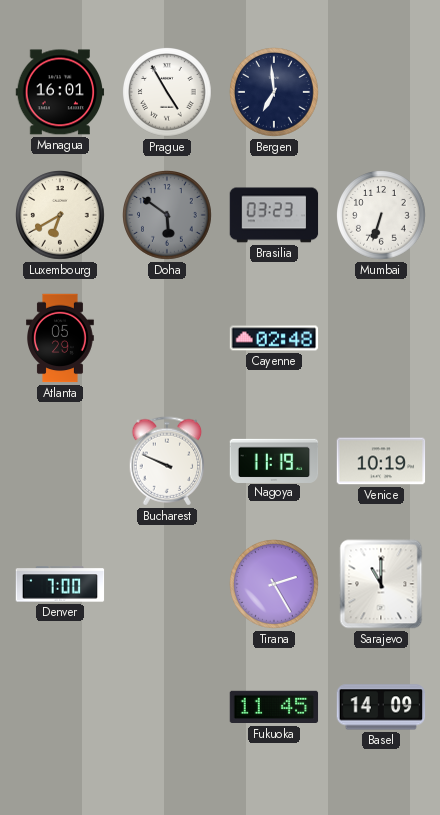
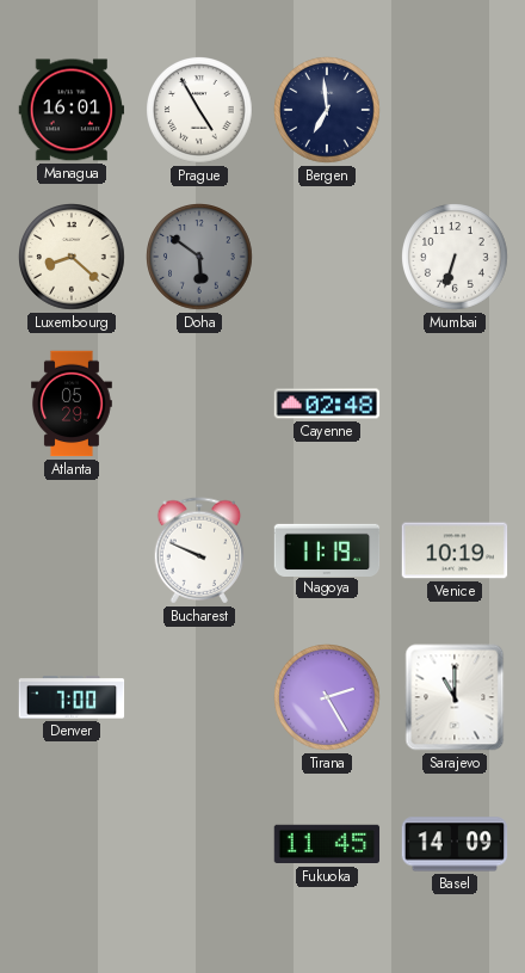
Luxembourg: 6:40 -> 8:22
Brasilia: 03:23 -> none
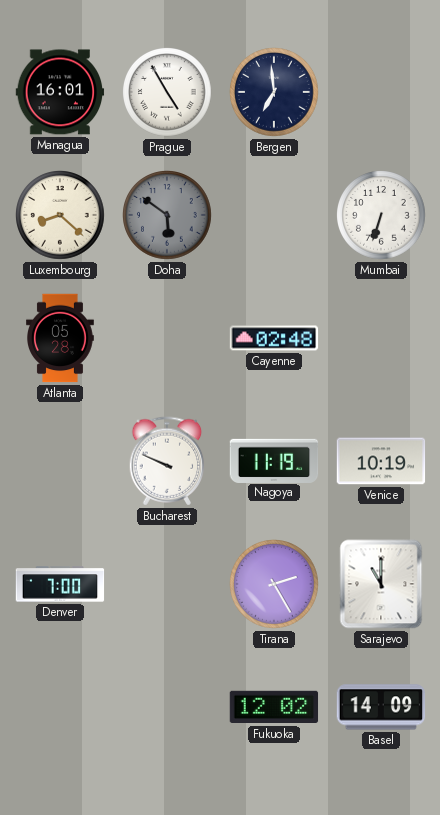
Atlanta: 05:29 -> 05:28
Fukuoka: 11:45 -> 12:02
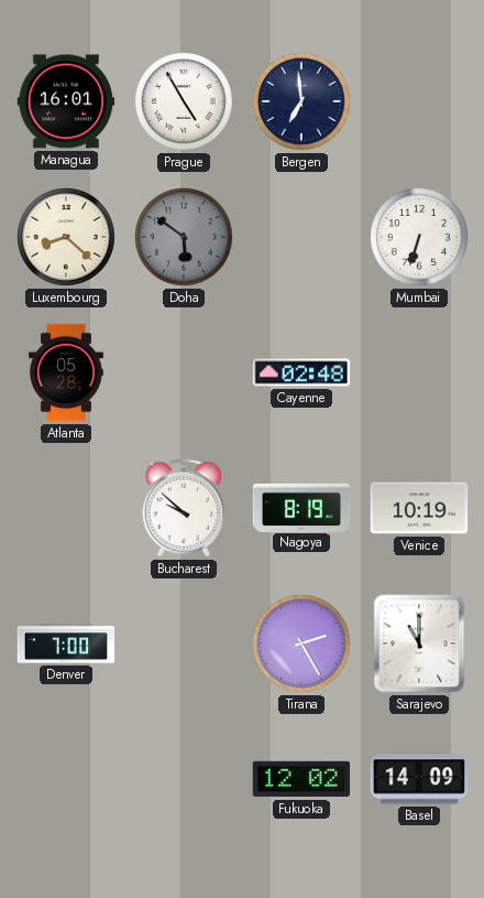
Bucharest: 9:49 -> 9:52
Nagoya: 11:19 -> 8:19
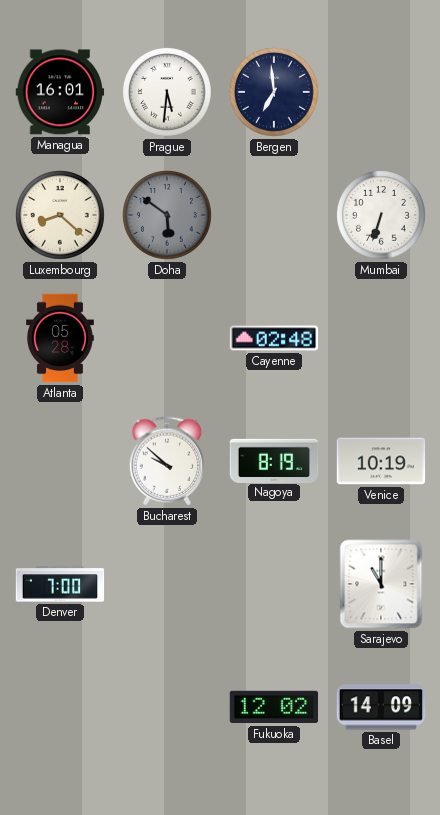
Prague: 4:55 -> 5:31
Tirana: 2:25 -> none
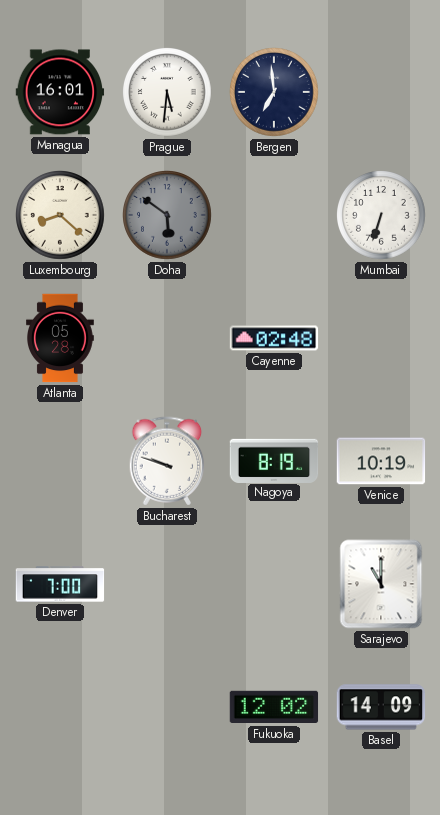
Bucharest: 9:52 -> 9:48
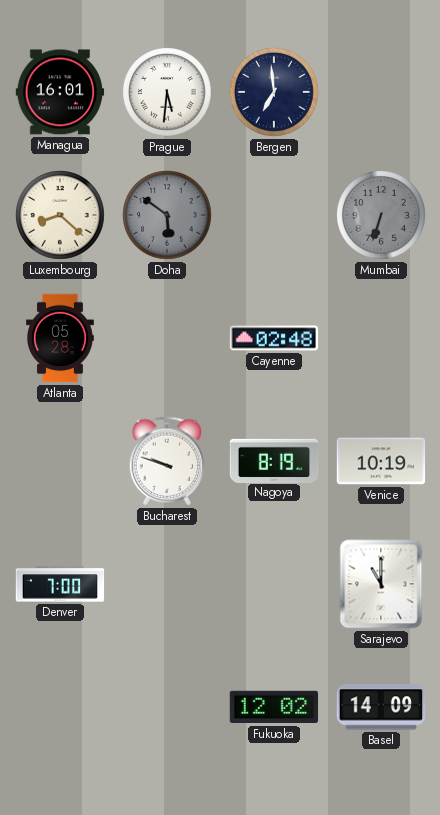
Mumbai dial: white -> grey
